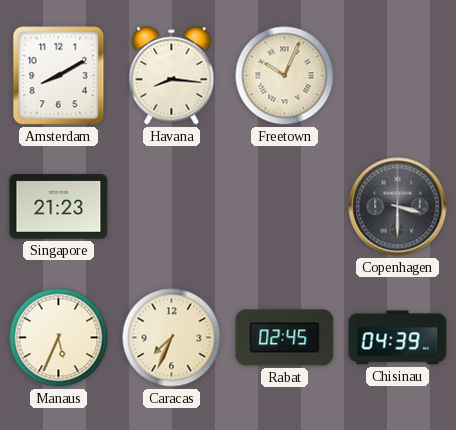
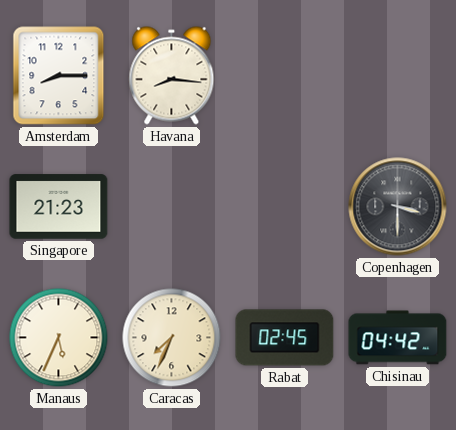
Amsterdam: 8:10 -> 8:15
Freetown: 10:04 -> none
Chisinau: 04:39 -> 04:42
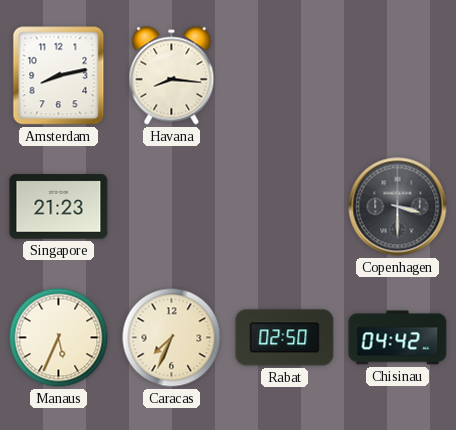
Amsterdam: 8:15 -> 8:13
Rabat: 02:45 -> 02:50
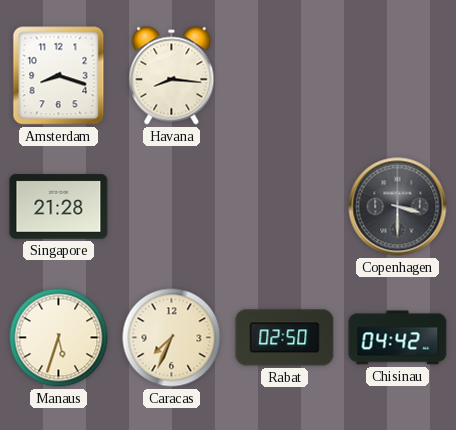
Amsterdam: 8:13 -> 8:18
Singapore: 21:23 -> 21:28
Manaus: 5:34 -> 5:33
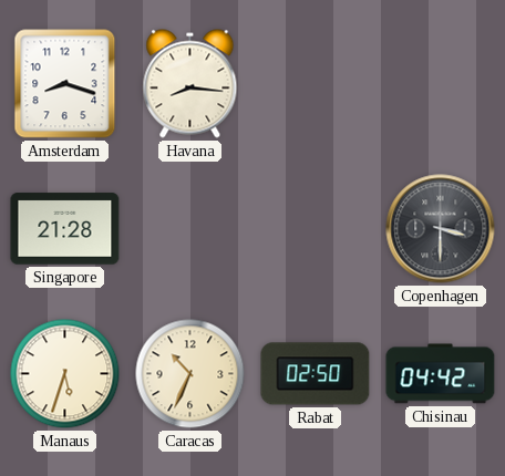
Caracas: 7:34 -> 10:34
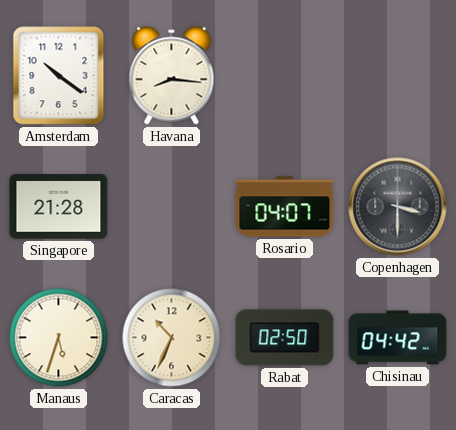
Amsterdam: 8:18 -> 10:21
Rosario: none -> 04:07
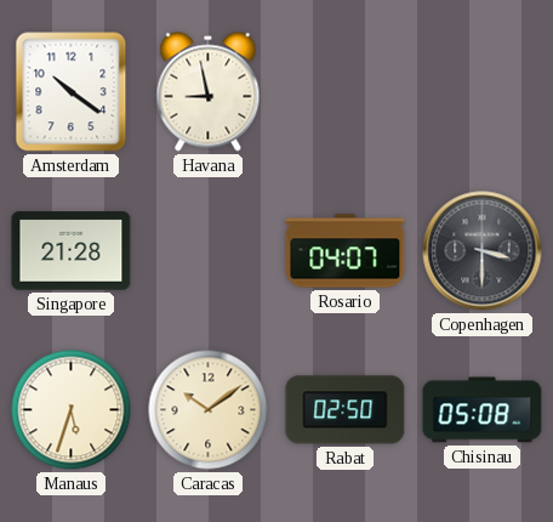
Havana: 8:16 -> 8:58
Caracas: 10:34 -> 10:09
Chisinau: 04:42 -> 05:08
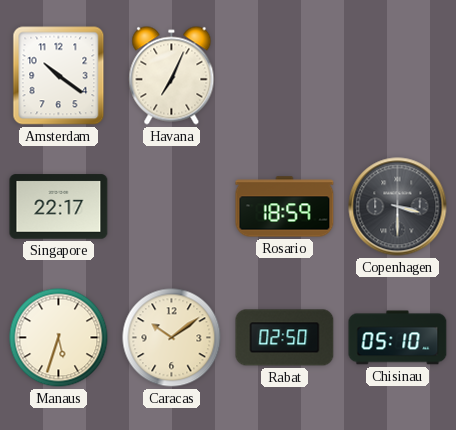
Havana: 8:58 -> 7:04
Singapore: 21:28 -> 22:17
Rosario: 04:07 -> 18:59
Chisinau: 05:08 -> 05:10
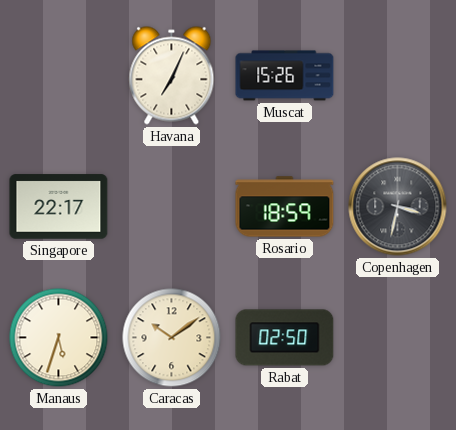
Amsterdam: 10:21 -> none
Muscat: none -> 15:26
Copenhagen: 3:30 -> 3:32
Chisinau: 05:10 -> none
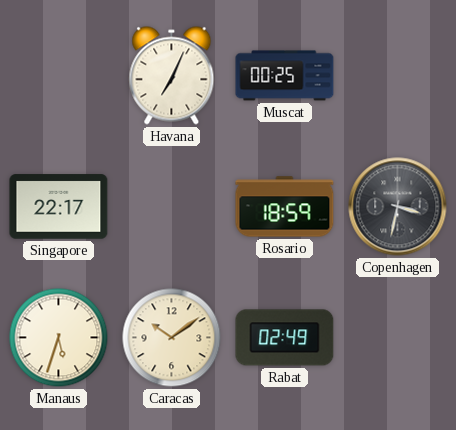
Muscat: 15:26 -> 00:25
Rabat: 02:50 -> 02:49
